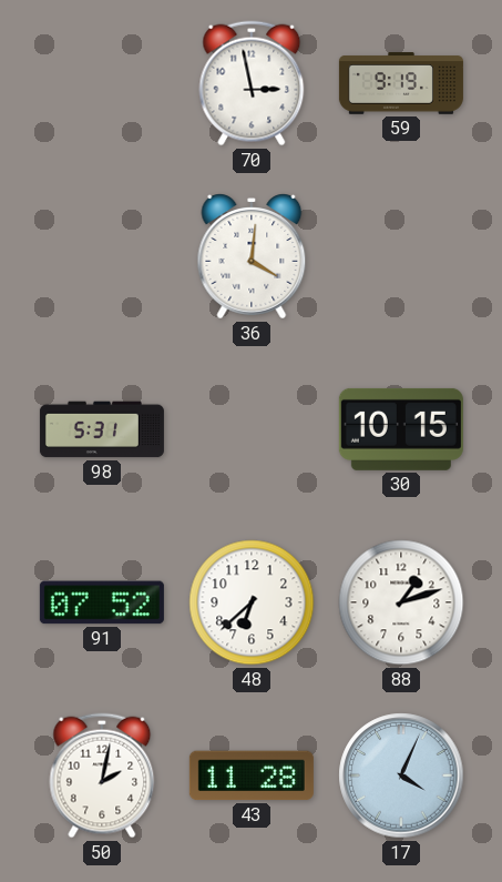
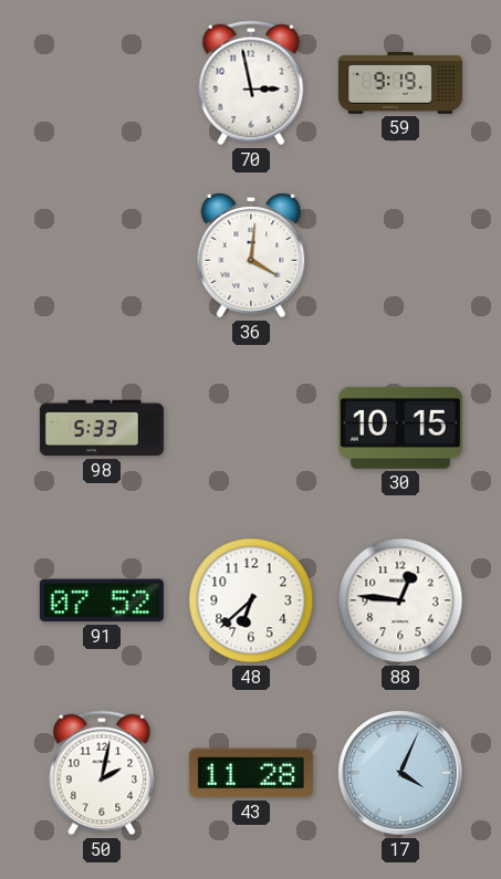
98: 5:31 -> 5:33
88: 1:12 -> 12:46
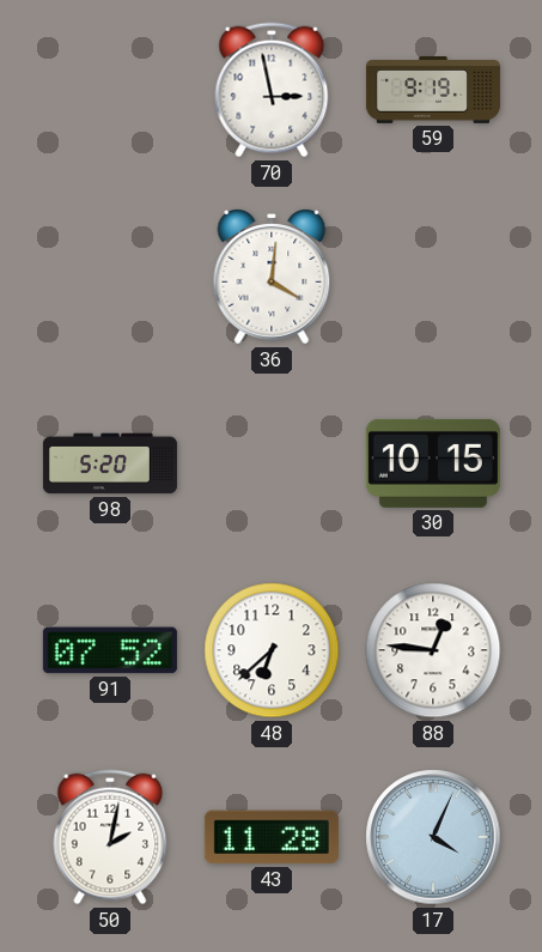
98: 5:33 -> 5:20
